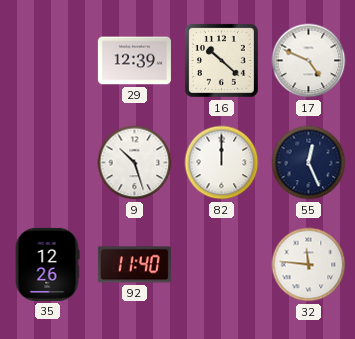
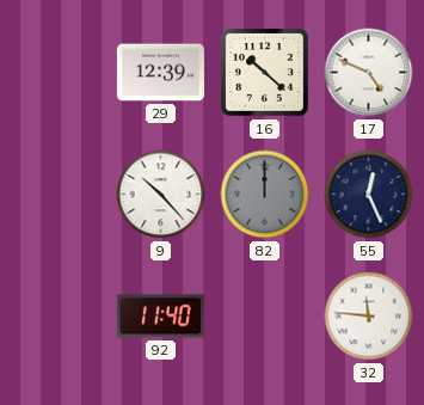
9: 10:27 -> 10:23
82 dial: white -> grey
35: 12:26 -> none
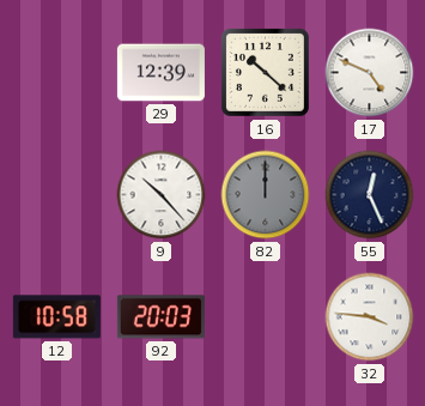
12: none -> 10:58
92: 11:40 -> 20:03
32: 11:46 -> 3:46
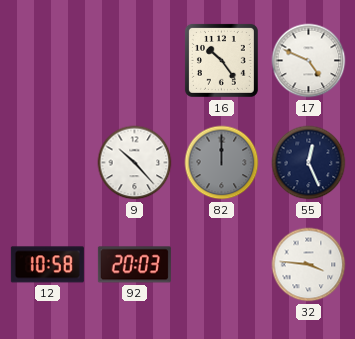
29: 12:39 -> none
16: 10:22 -> 10:24
